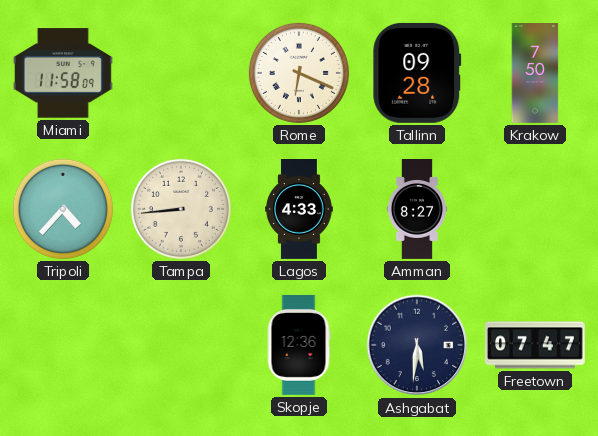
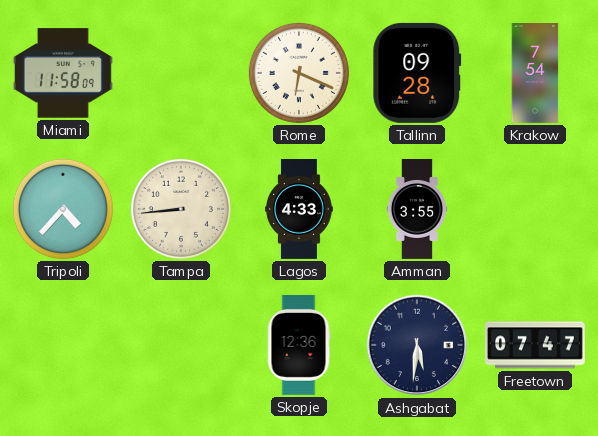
Krakow: 7:50 -> 7:54
Amman: 8:27 -> 3:55
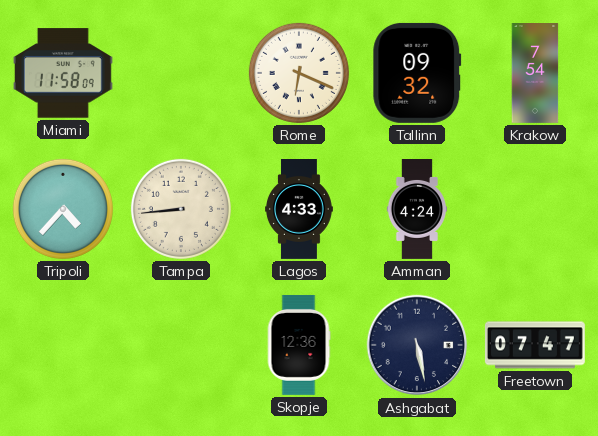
Tallinn: 09:28 -> 09:32
Amman: 3:55 -> 4:24
Ashgabat: 5:31 -> 5:28
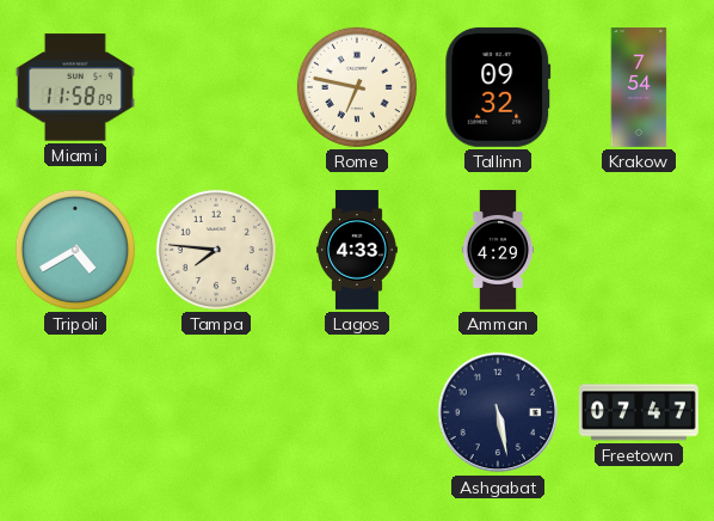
Rome: 6:19 -> 6:47
Tripoli: 4:37 -> 4:40
Tampa: 8:44 -> 7:46
Amman: 4:24 -> 4:29
Skopje: 12:36 -> none
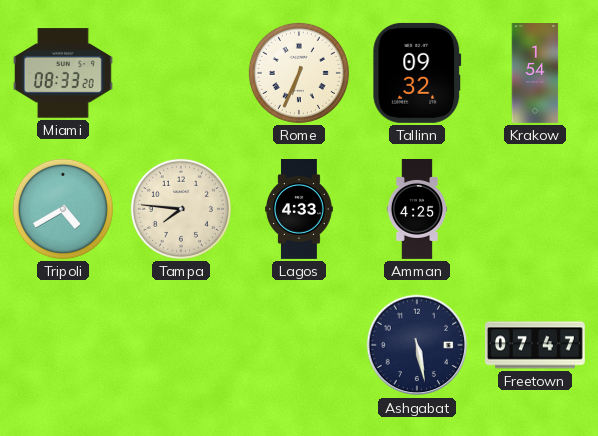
Miami: 11:58 -> 08:33
Rome: 6:47 -> 6:34
Krakow: 7:54 -> 1:54
Amman: 4:29 -> 4:25
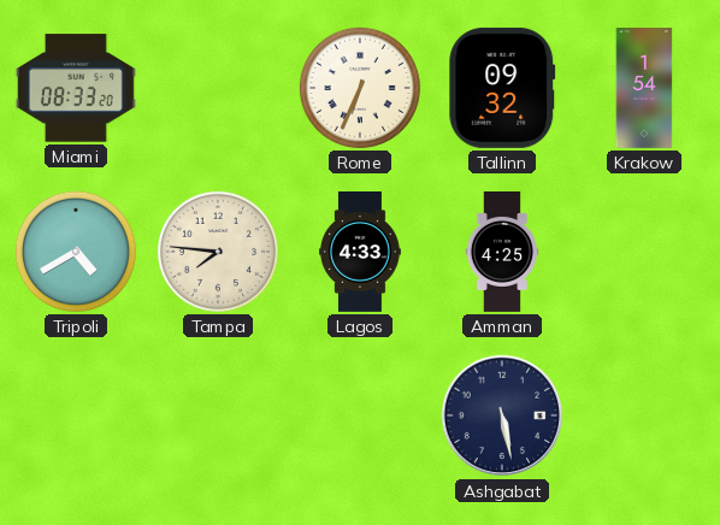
Freetown: 07:47 -> none
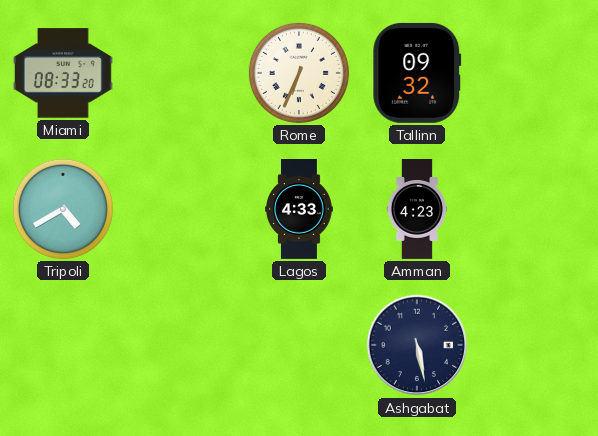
Krakow: 1:54 -> none
Tampa: 7:46 -> none
Amman: 4:25 -> 4:23
